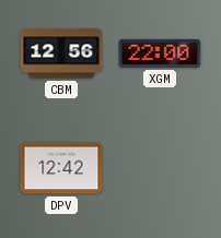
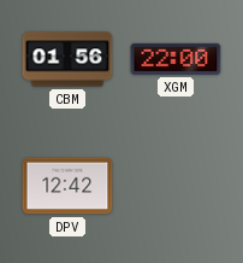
CBM: 12:56 -> 01:56
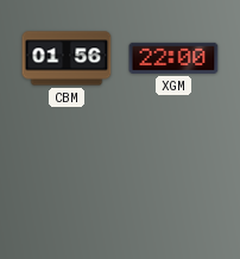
DPV: 12:42 -> none
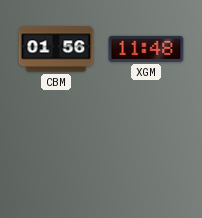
XGM: 22:00 -> 11:48
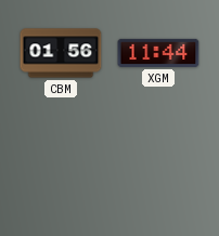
XGM: 11:48 -> 11:44
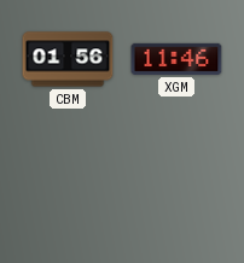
XGM: 11:44 -> 11:46
